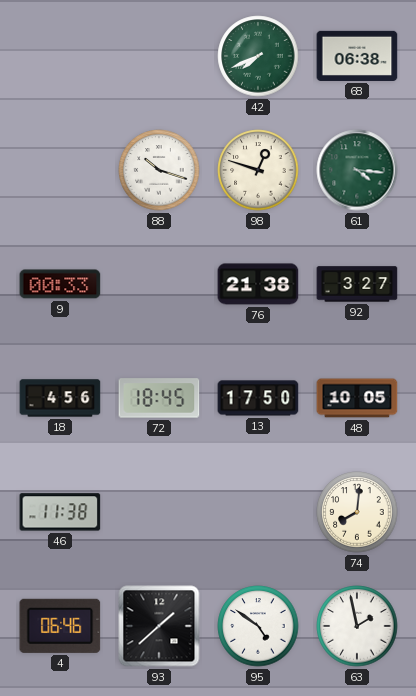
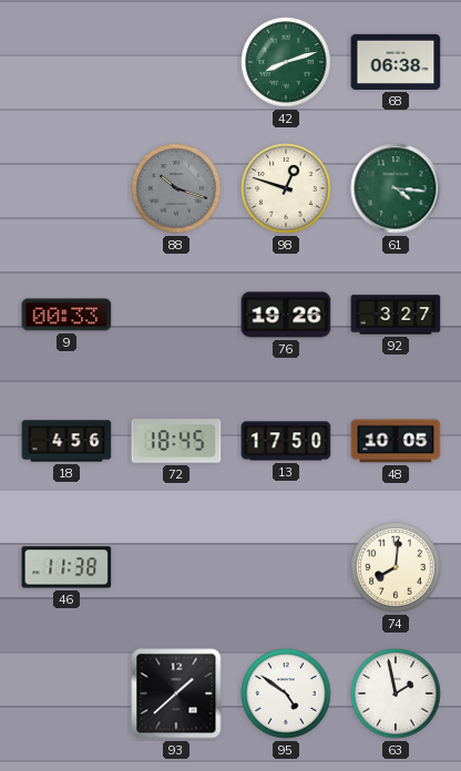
42: 7:41 -> 8:12
88 dial: white -> grey
76: 21:38 -> 19:26
4: 06:46 -> none
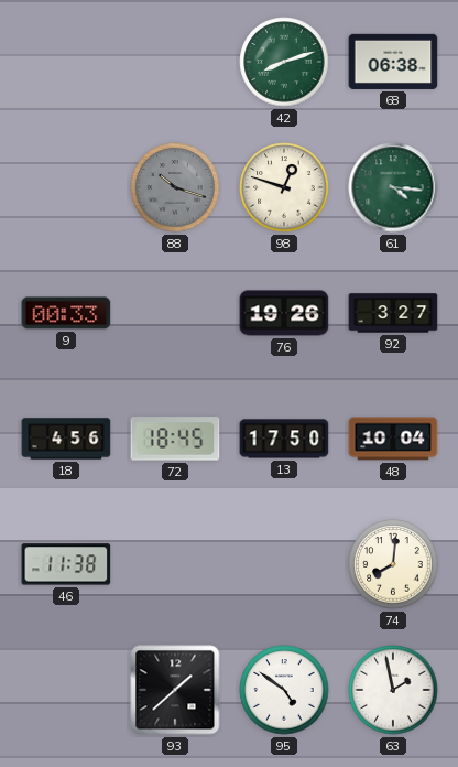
48: 10:05 -> 10:04
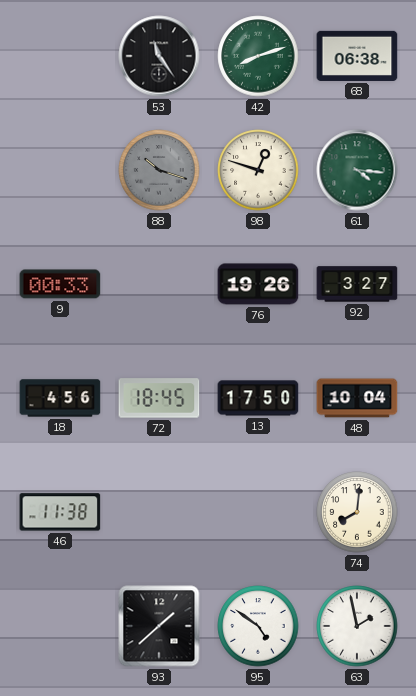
53: none -> 11:24
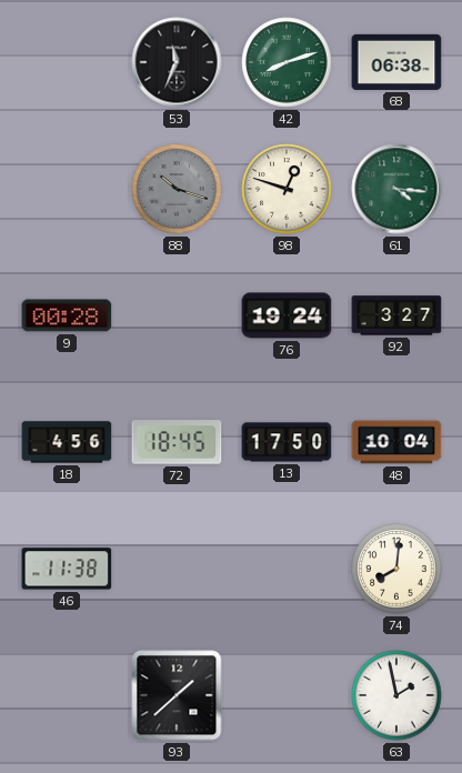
53: 11:24 -> 11:34
9: 00:33 -> 00:28
76: 19:26 -> 19:24
95: 4:51 -> none
